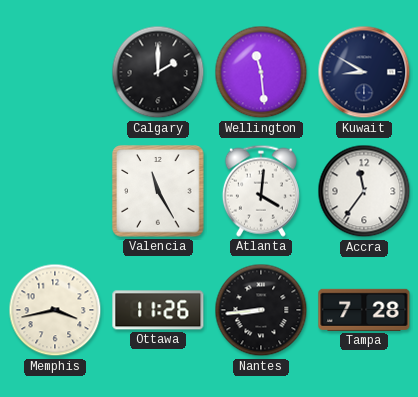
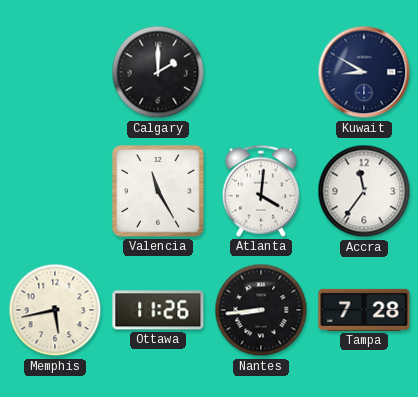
Wellington: 11:29 -> none
Memphis: 3:43 -> 5:43
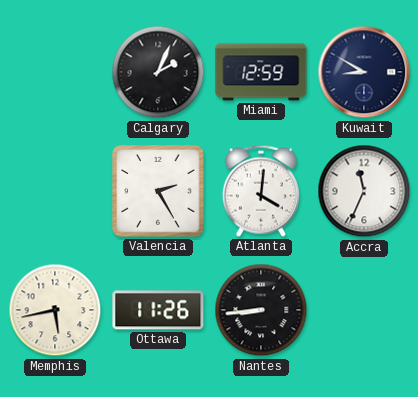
Calgary: 2:00 -> 2:04
Miami: none -> 12:59
Valencia: 11:25 -> 2:25
Accra: 11:36 -> 11:34
Tampa: 7:28 -> none
